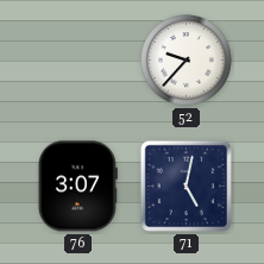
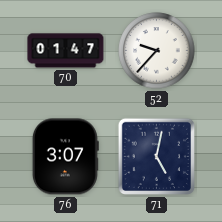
70: none -> 01:47
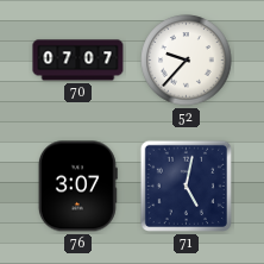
70: 01:47 -> 07:07
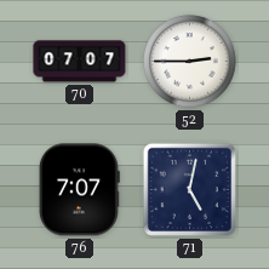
52: 9:37 -> 2:45
76: 3:07 -> 7:07
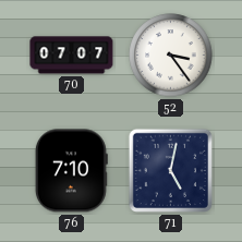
52: 2:45 -> 3:24
76: 7:07 -> 7:10
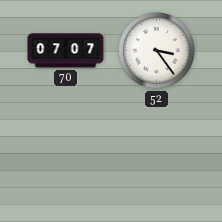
76: 7:10 -> none
71: 5:02 -> none
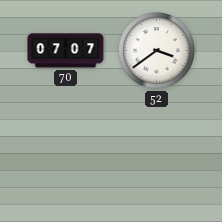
52: 3:24 -> 3:39
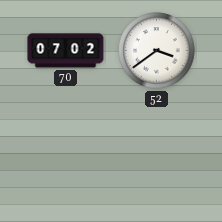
70: 07:07 -> 07:02
